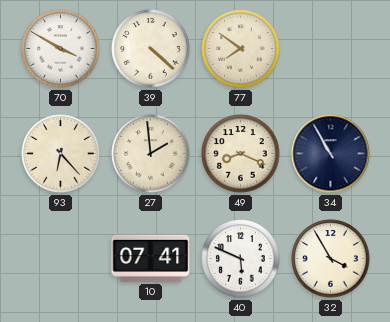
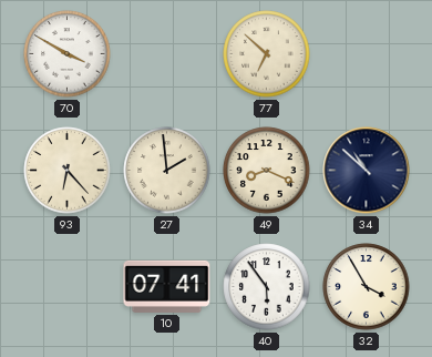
39: 4:22 -> none
77: 7:51 -> 6:52
34: 10:55 -> 10:52
40: 5:49 -> 5:54
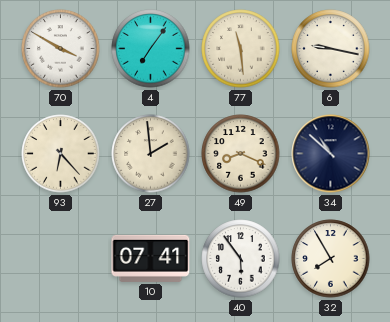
4: none -> 7:06
77: 6:52 -> 11:29
6: none -> 9:17
32: 3:55 -> 7:55
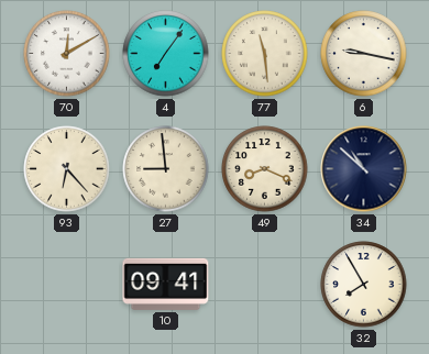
70: 3:50 -> 12:10
27: 1:59 -> 8:59
10: 07:41 -> 09:41
40: 5:54 -> none
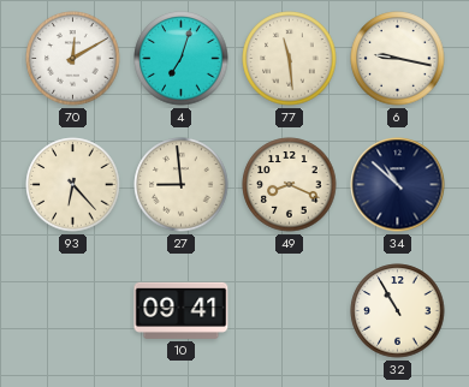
4: 7:06 -> 7:03
32: 7:55 -> 10:55
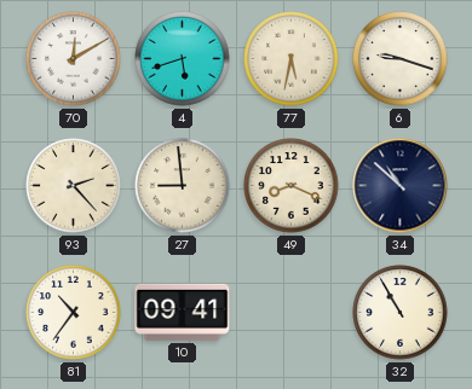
4: 7:03 -> 5:42
77: 11:29 -> 5:32
6: 9:17 -> 9:18
93: 6:23 -> 2:23
81: none -> 10:36
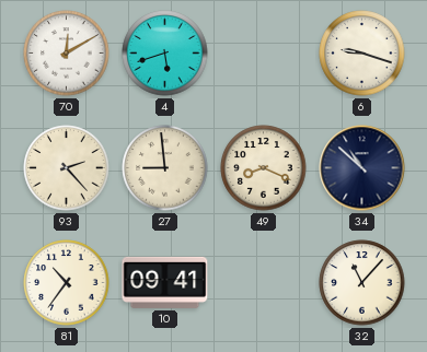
77: 5:32 -> none
32: 10:55 -> 11:07
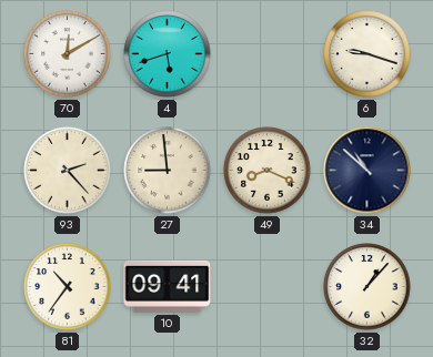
32: 11:07 -> 1:07
